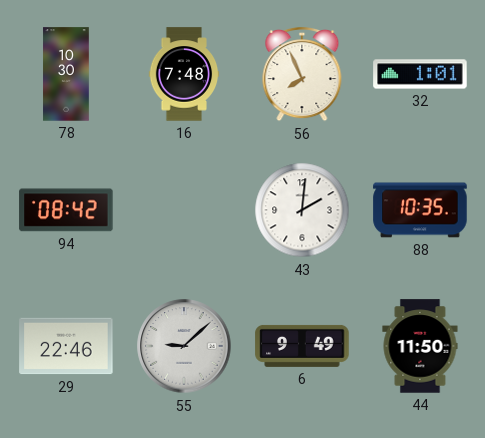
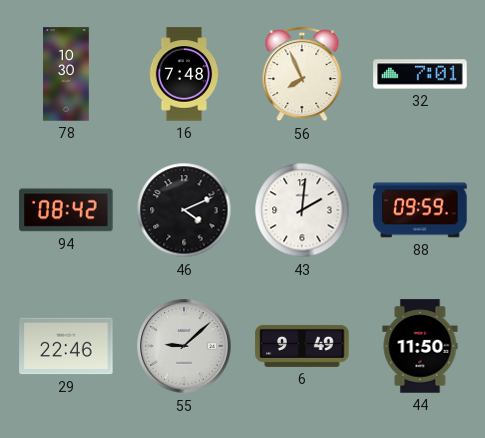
32: 1:01 -> 7:01
46: none -> 4:11
88: 10:35 -> 09:59
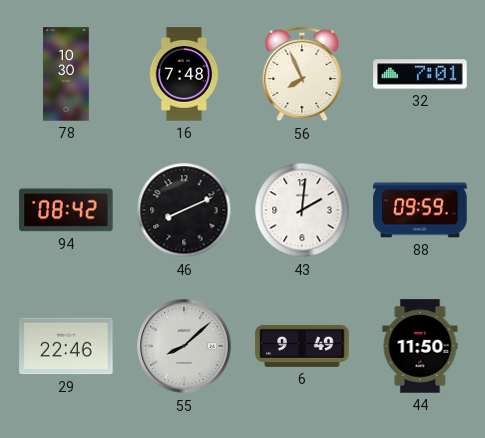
46: 4:11 -> 8:11
55: 9:08 -> 8:08
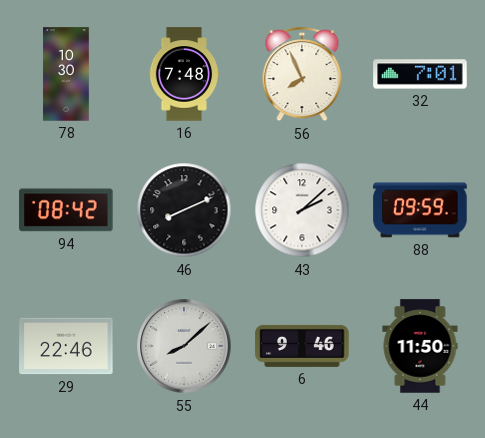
43: 2:01 -> 2:08
6: 9:49 -> 9:46
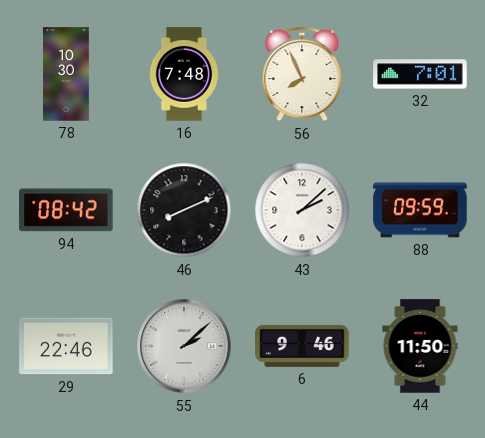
55: 8:08 -> 2:08
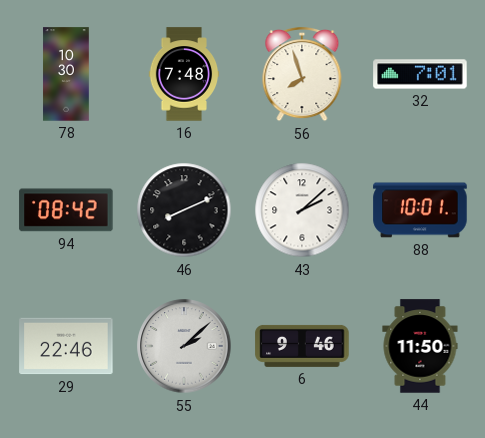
56: 7:56 -> 7:57
88: 09:59 -> 10:01
